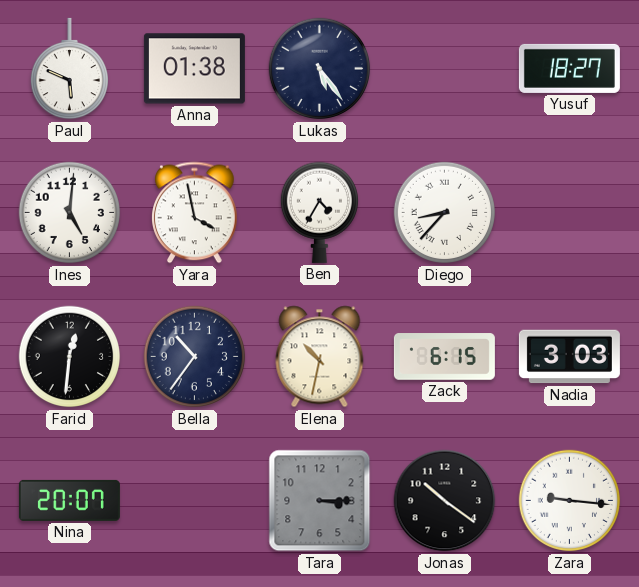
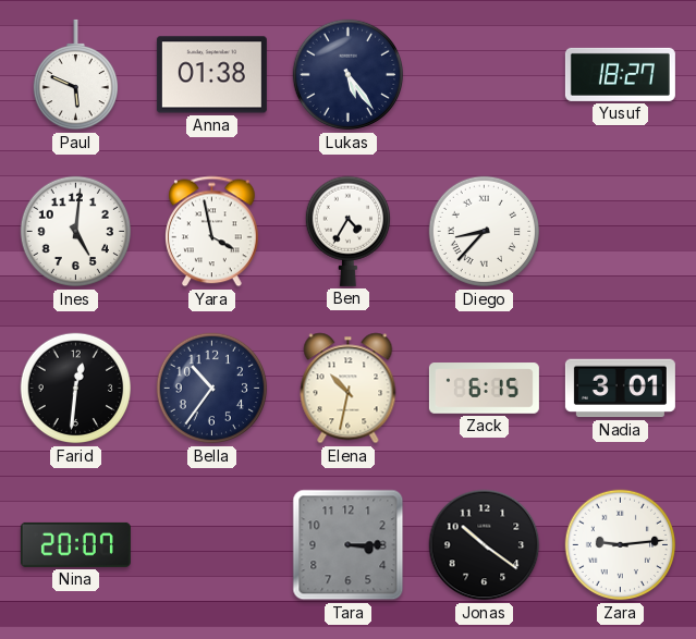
Nadia: 3:03 -> 3:01
Zara: 9:16 -> 9:14
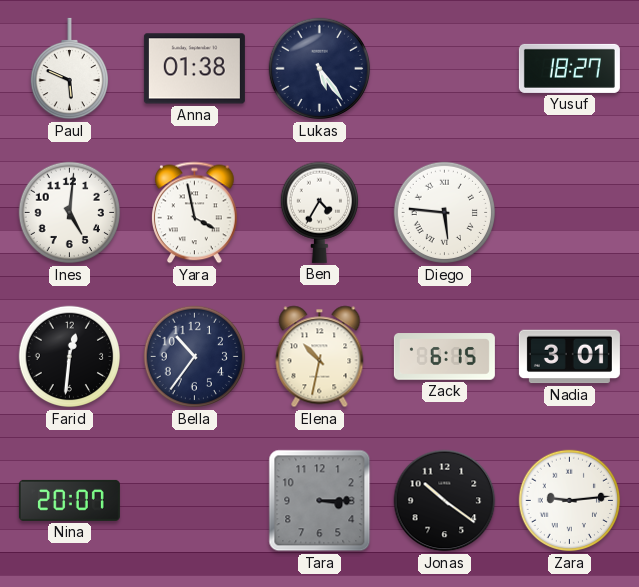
Diego: 8:37 -> 5:46
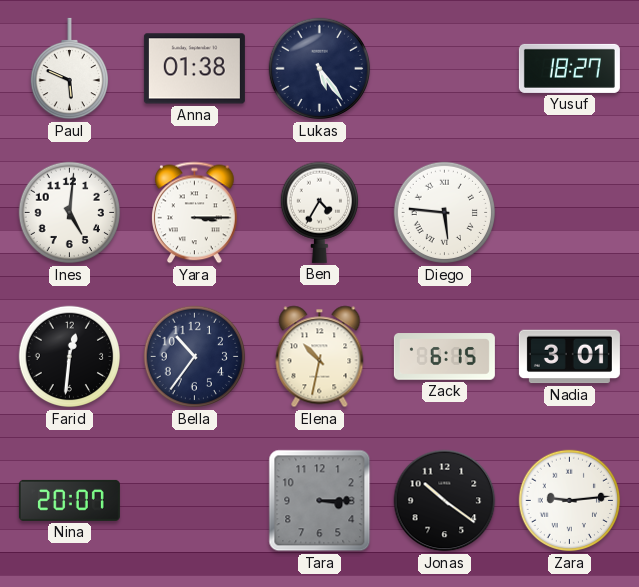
Yara: 3:58 -> 3:15
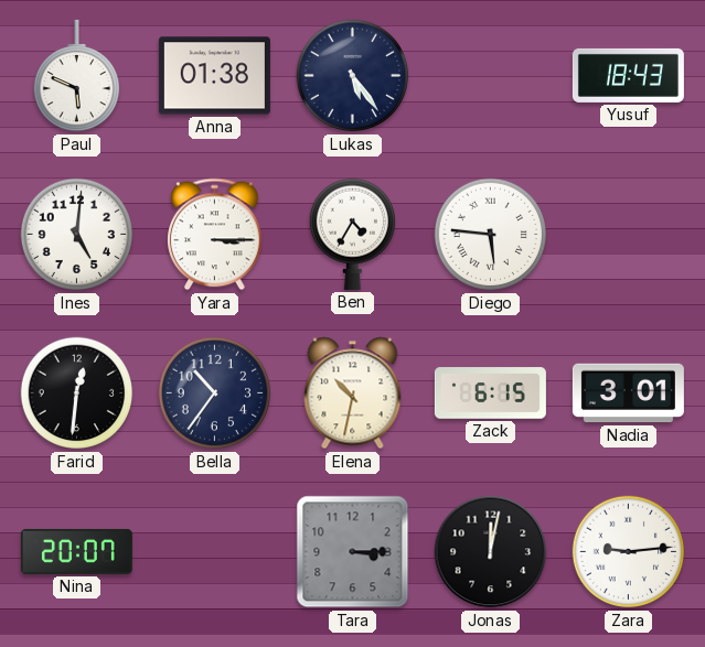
Yusuf: 18:27 -> 18:43
Jonas: 10:21 -> 12:02
